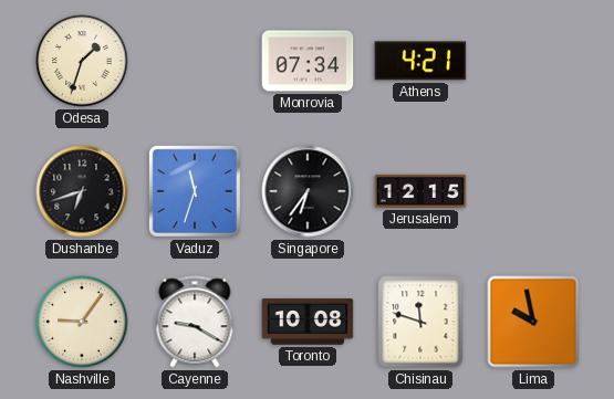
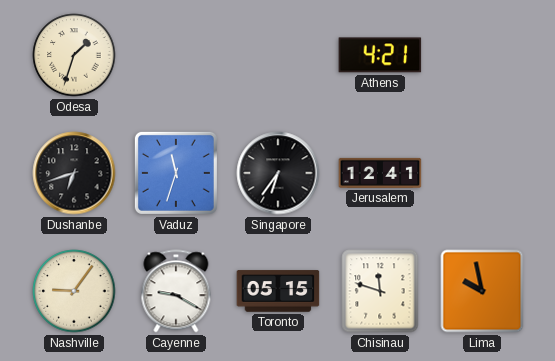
Monrovia: 07:34 -> none
Jerusalem: 12:15 -> 12:41
Toronto: 10:08 -> 05:15
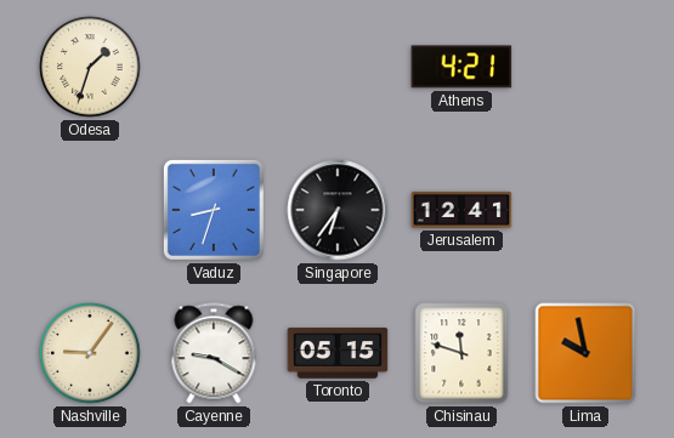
Dushanbe: 6:42 -> none
Vaduz: 11:33 -> 8:33
